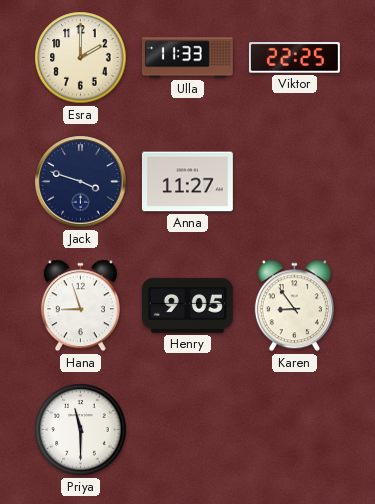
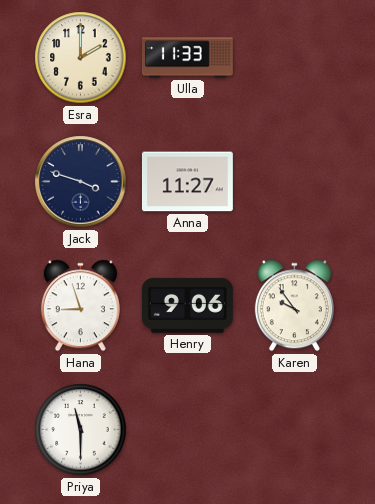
Viktor: 22:25 -> none
Henry: 9:05 -> 9:06
Karen: 8:54 -> 9:54
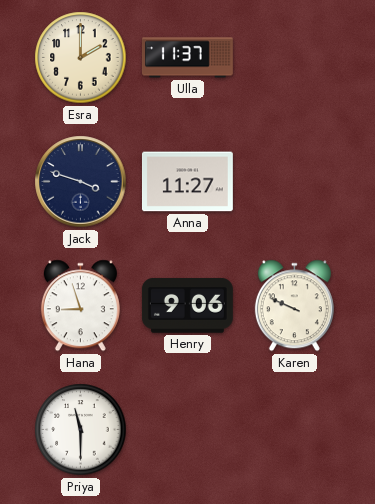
Ulla: 11:33 -> 11:37
Karen: 9:54 -> 9:49
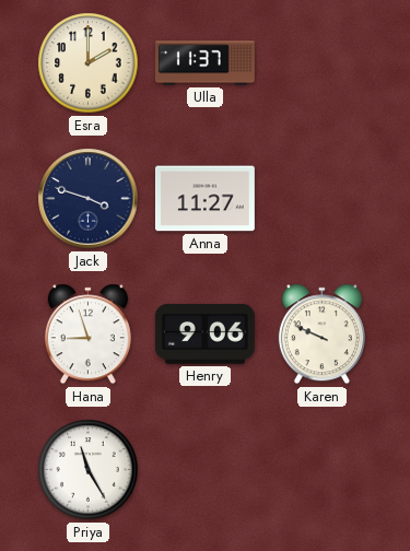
Priya: 11:30 -> 11:25
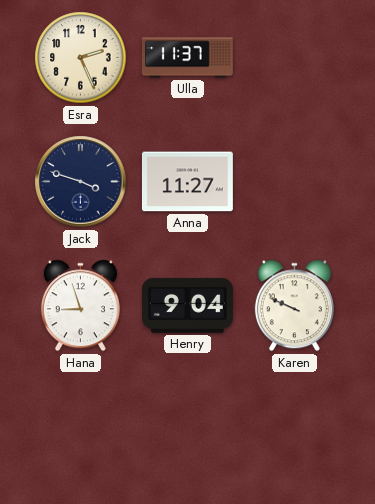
Esra: 2:00 -> 2:26
Henry: 9:06 -> 9:04
Priya: 11:25 -> none
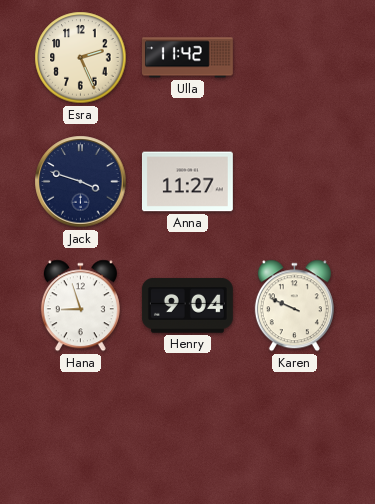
Ulla: 11:37 -> 11:42
